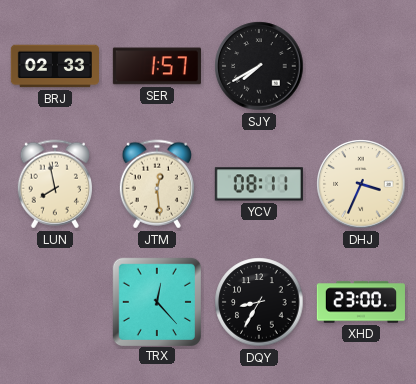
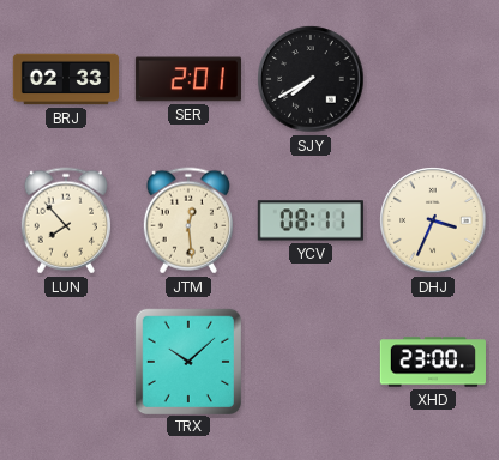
SER: 1:57 -> 2:01
LUN: 7:58 -> 7:53
TRX: 12:23 -> 10:08
DQY: 8:35 -> none
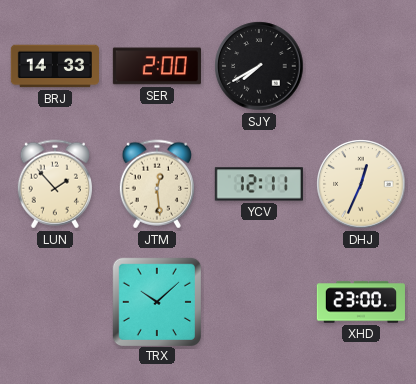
BRJ: 02:33 -> 14:33
SER: 2:01 -> 2:00
LUN: 7:53 -> 1:53
YCV: 08:11 -> 12:11
DHJ: 3:34 -> 12:34
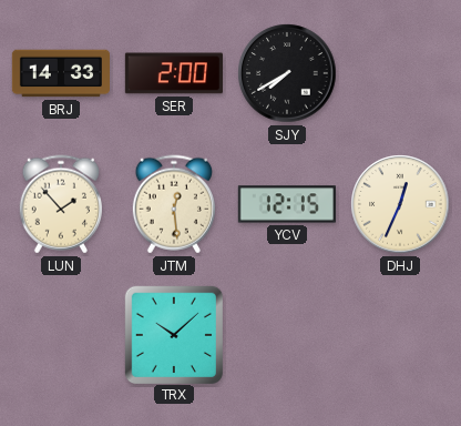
YCV: 12:11 -> 12:15
XHD: 23:00 -> none
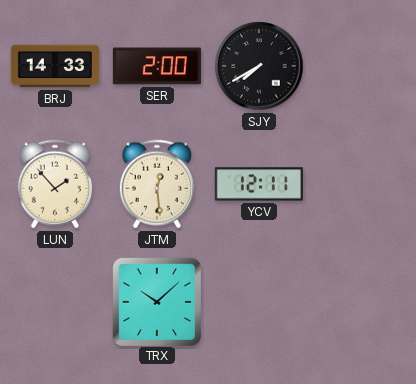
YCV: 12:15 -> 12:11
DHJ: 12:34 -> none
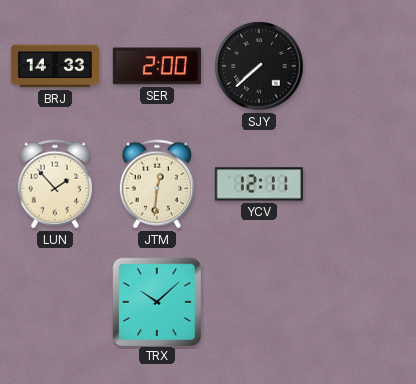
SJY: 7:40 -> 7:38
JTM: 12:29 -> 12:31
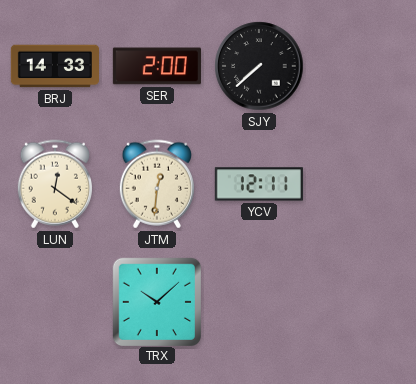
LUN: 1:53 -> 12:21
